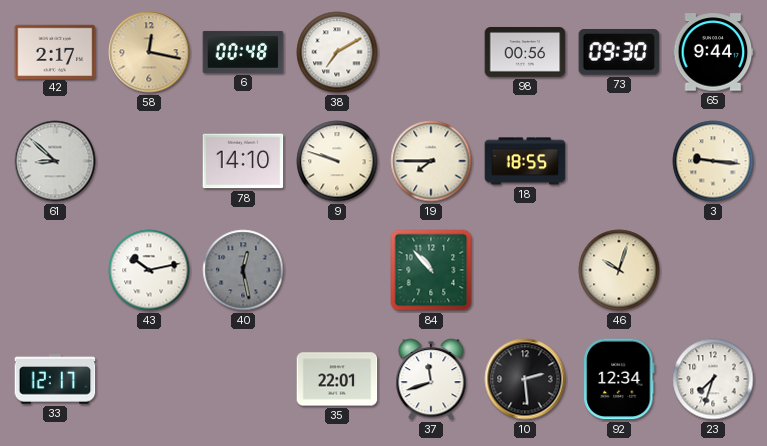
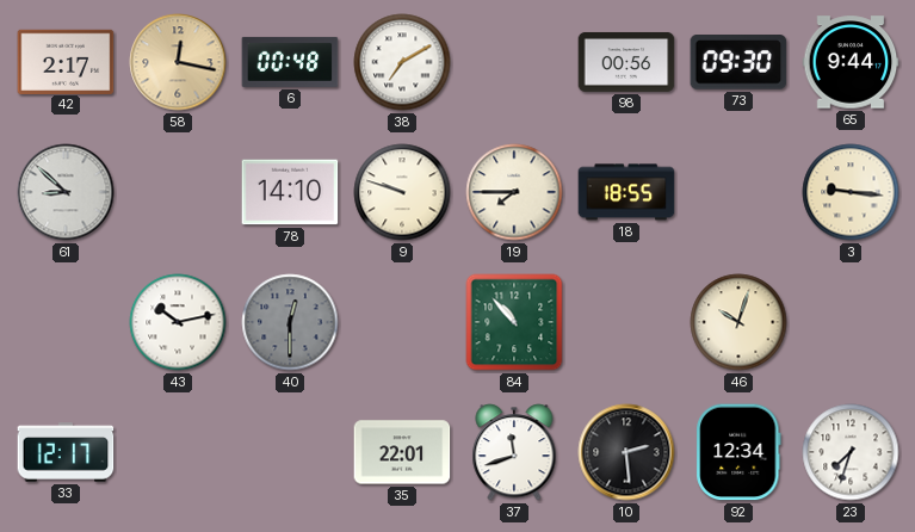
40: 12:28 -> 12:30
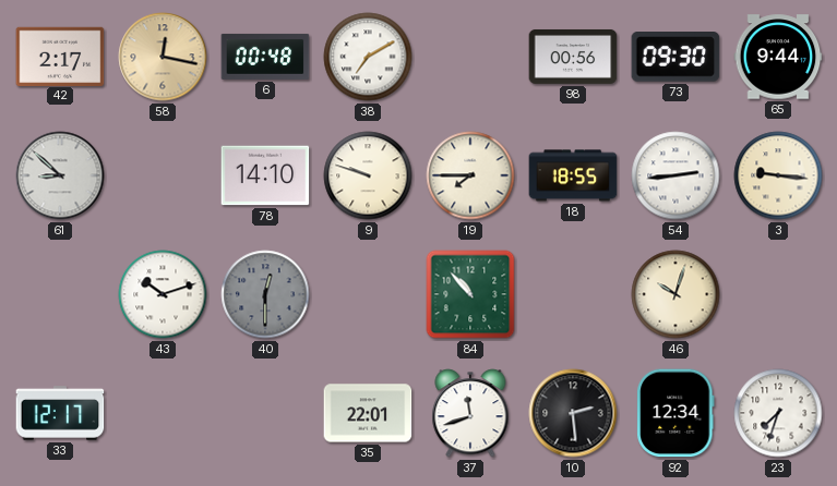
54: none -> 2:44
43: 10:13 -> 10:12
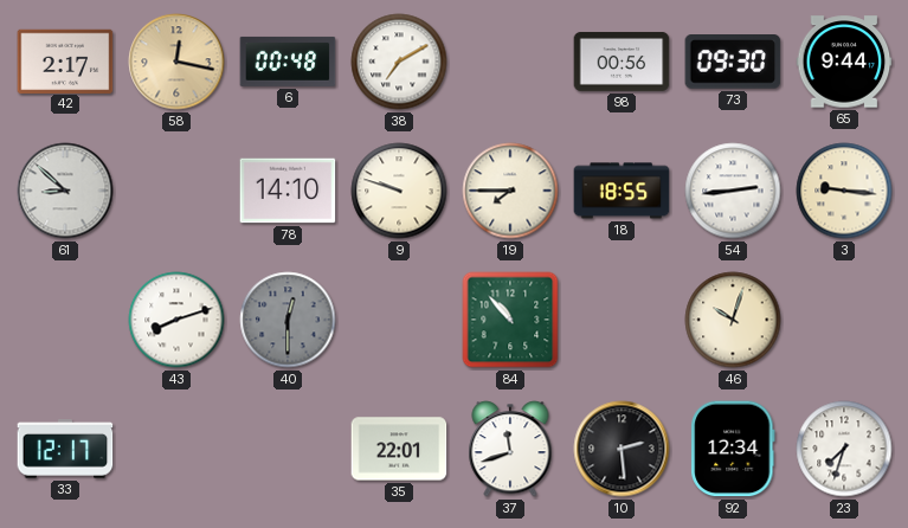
43: 10:12 -> 8:12
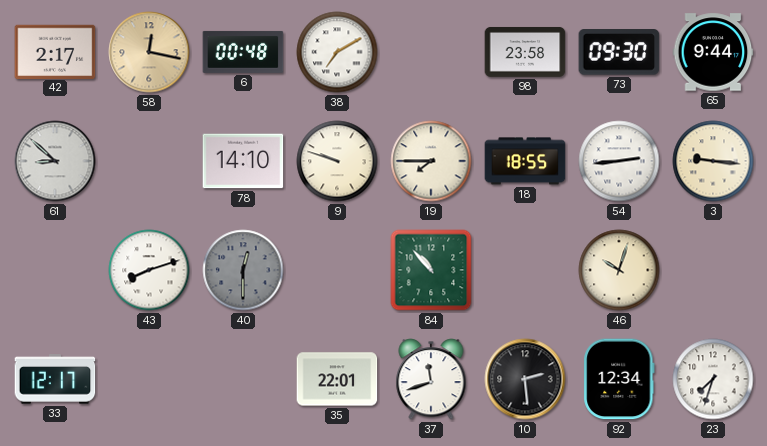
98: 00:56 -> 23:58
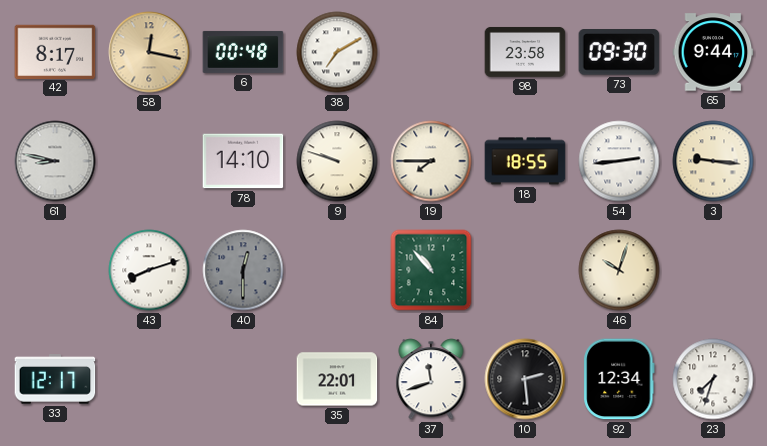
42: 2:17 -> 8:17
61: 8:52 -> 8:47
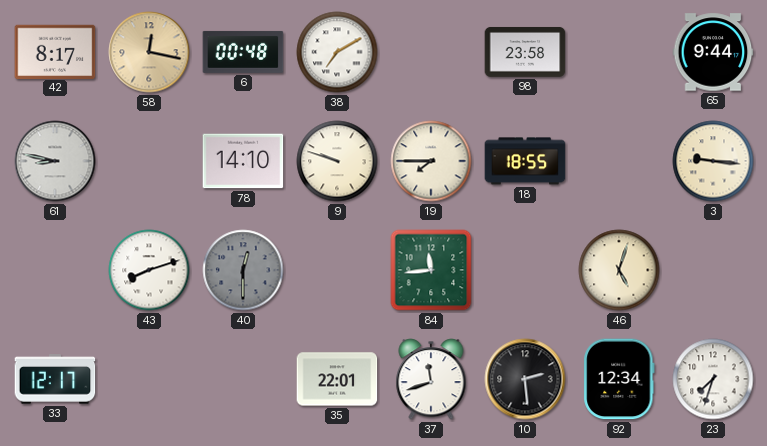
73: 09:30 -> none
54: 2:44 -> none
84: 10:53 -> 11:44
46: 10:03 -> 5:03
